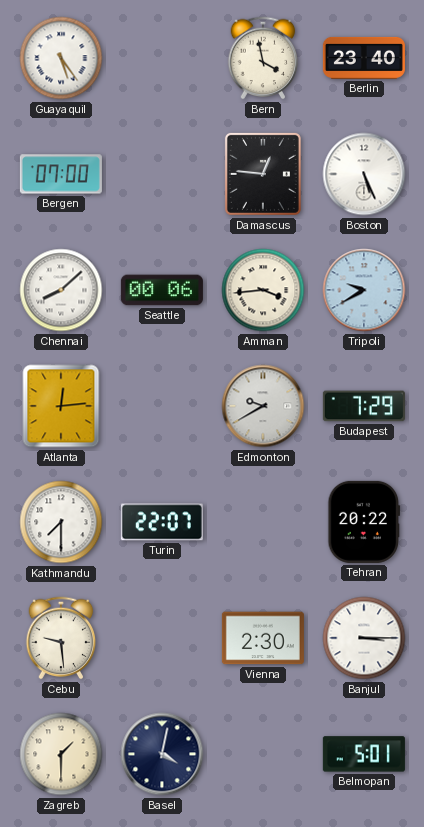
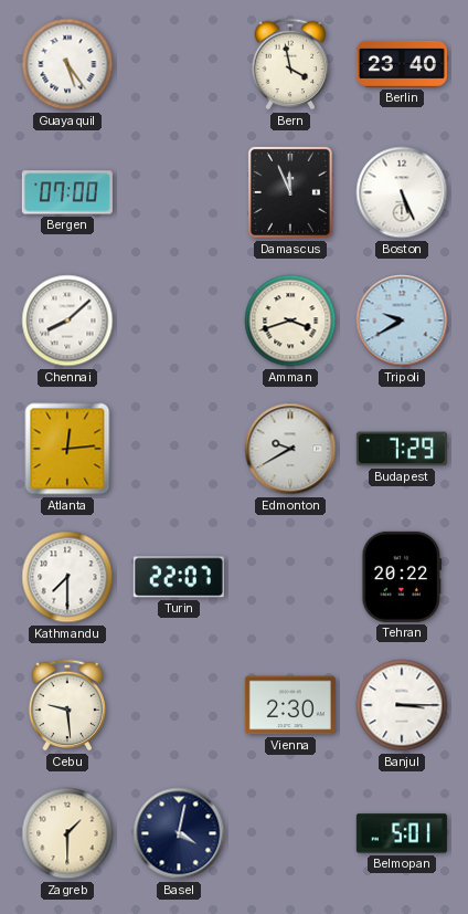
Damascus: 12:46 -> 11:56
Seattle: 00:06 -> none
Amman: 3:44 -> 3:42
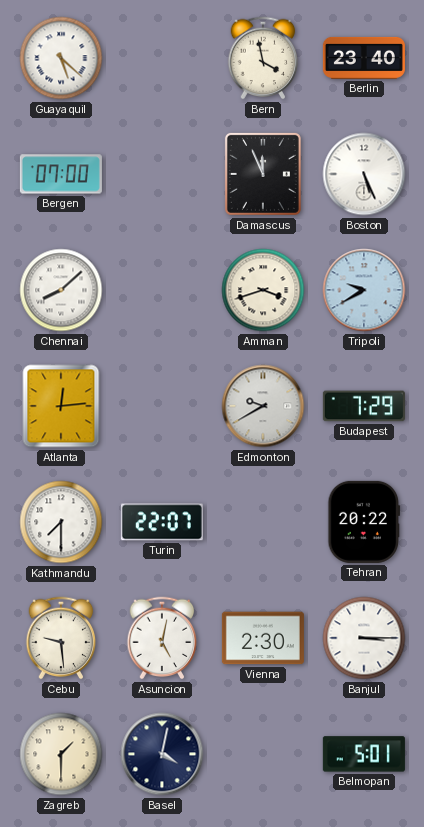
Guayaquil: 5:24 -> 5:22
Asuncion: none -> 5:02
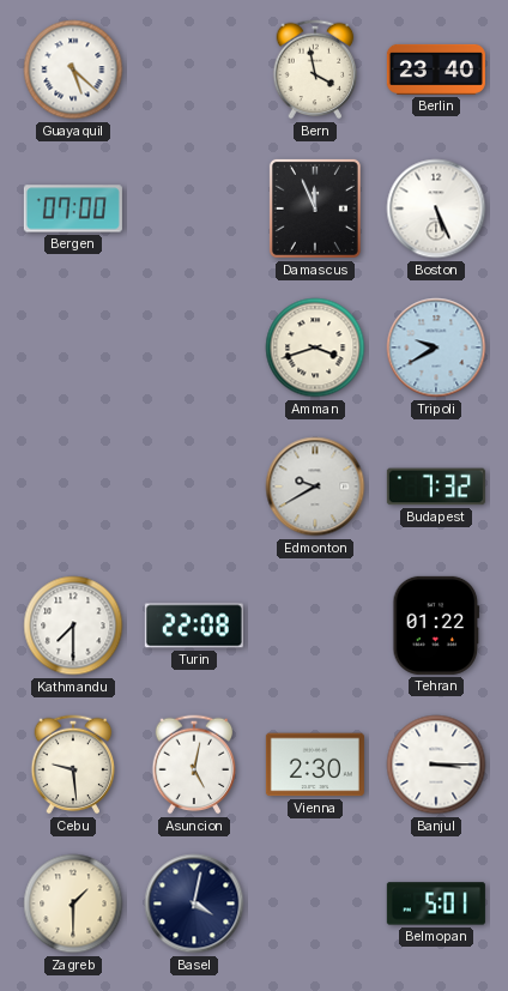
Chennai: 8:08 -> none
Atlanta: 12:14 -> none
Budapest: 7:29 -> 7:32
Turin: 22:07 -> 22:08
Tehran: 20:22 -> 01:22
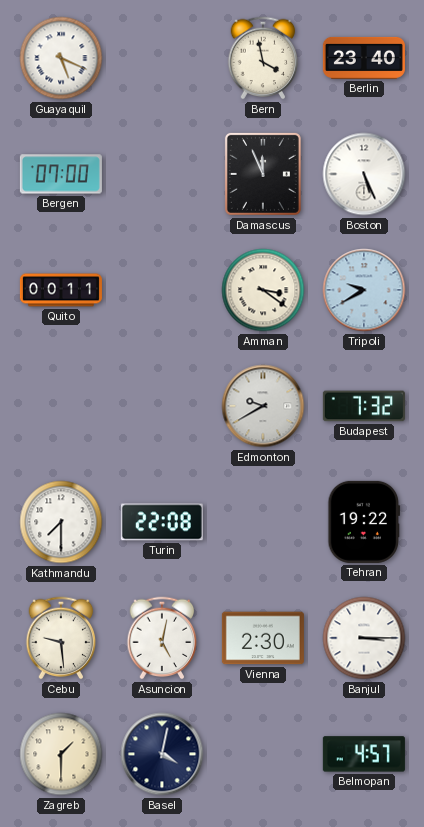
Guayaquil: 5:22 -> 5:19
Quito: none -> 00:11
Amman: 3:42 -> 3:21
Tehran: 01:22 -> 19:22
Belmopan: 5:01 -> 4:57
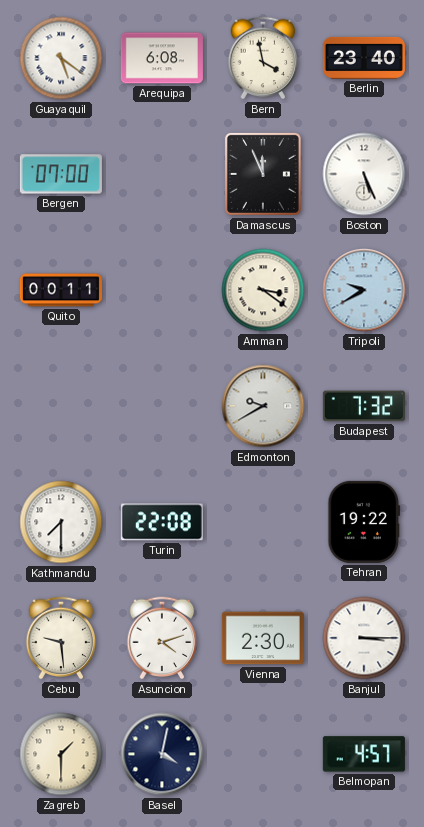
Guayaquil: 5:19 -> 5:21
Arequipa: none -> 6:08
Asuncion: 5:02 -> 4:12
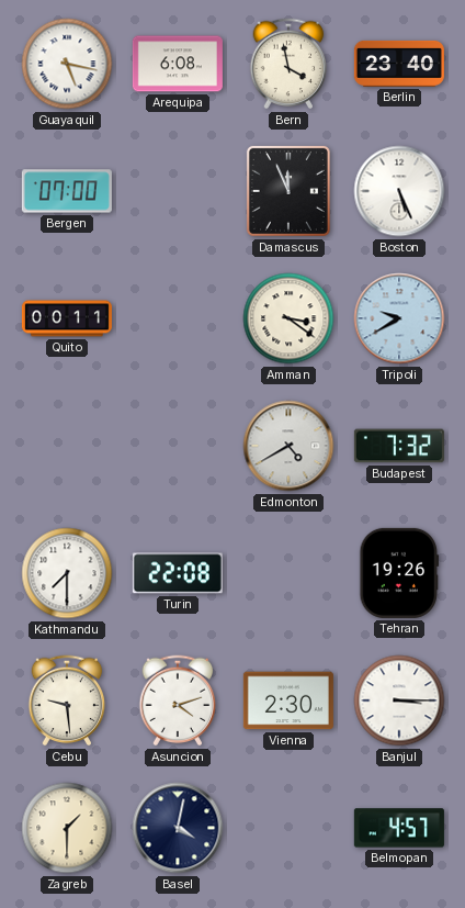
Guayaquil: 5:21 -> 5:17
Edmonton: 9:40 -> 4:40
Tehran: 19:22 -> 19:26
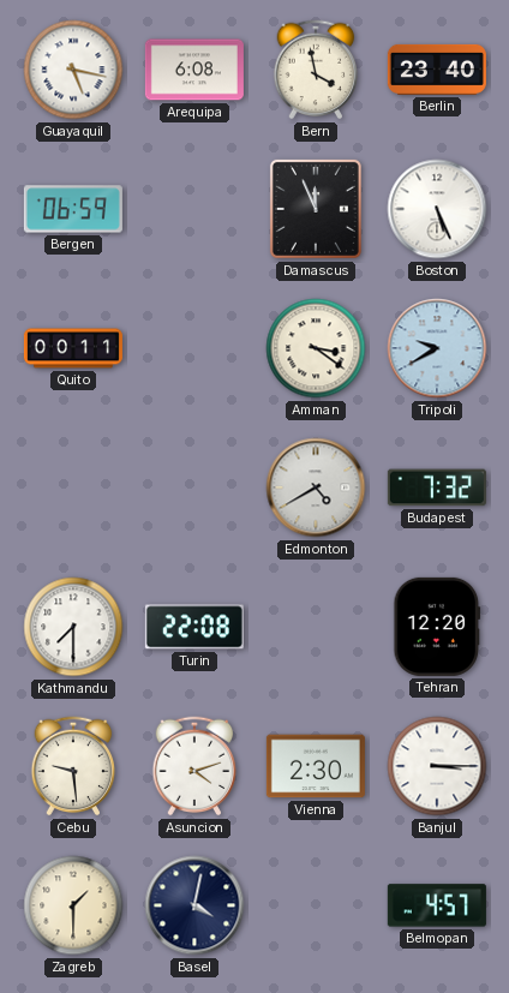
Bergen: 07:00 -> 06:59
Tehran: 19:26 -> 12:20
